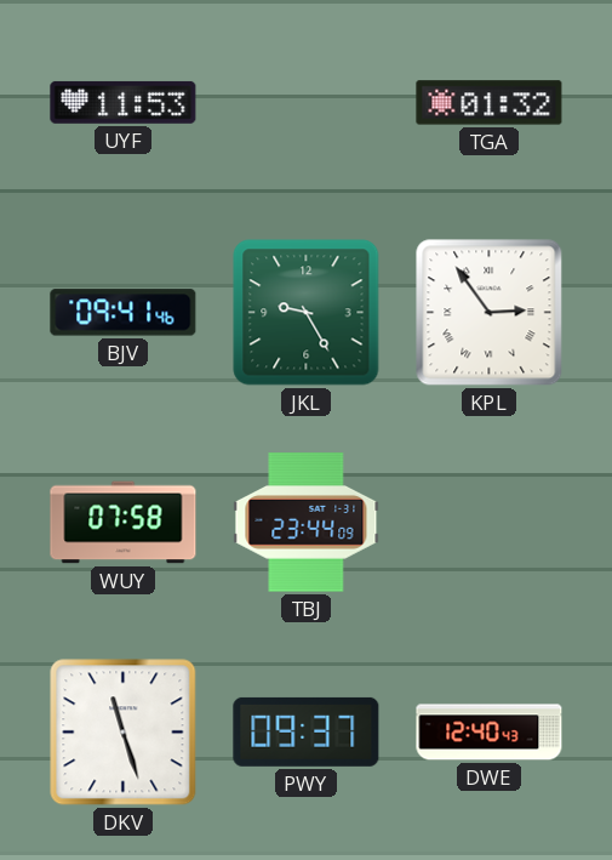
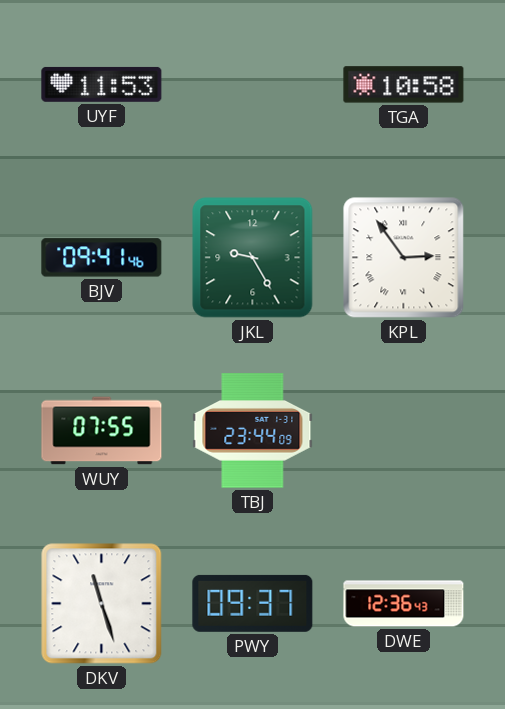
TGA: 01:32 -> 10:58
WUY: 07:58 -> 07:55
DWE: 12:40 -> 12:36
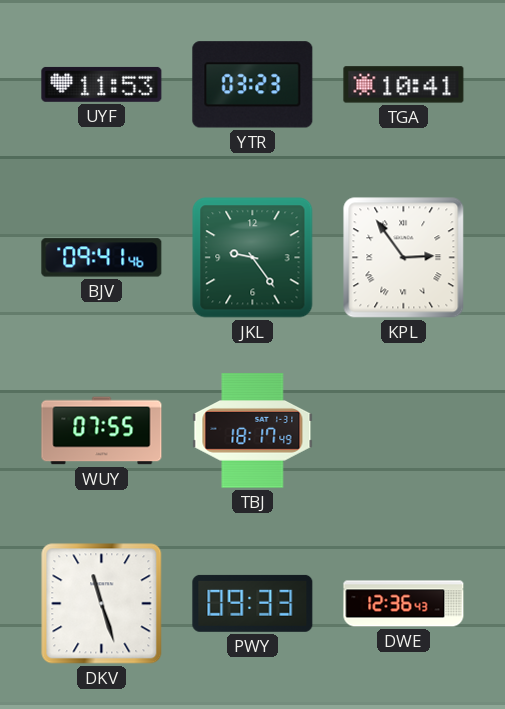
YTR: none -> 03:23
TGA: 10:58 -> 10:41
JKL: 9:25 -> 9:24
TBJ: 23:44 -> 18:17
PWY: 09:37 -> 09:33
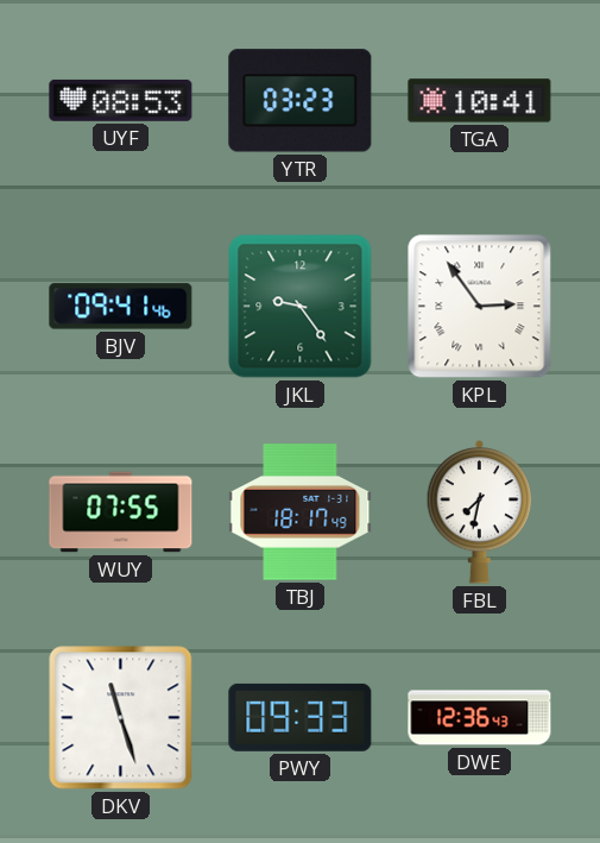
UYF: 11:53 -> 08:53
FBL: none -> 7:32
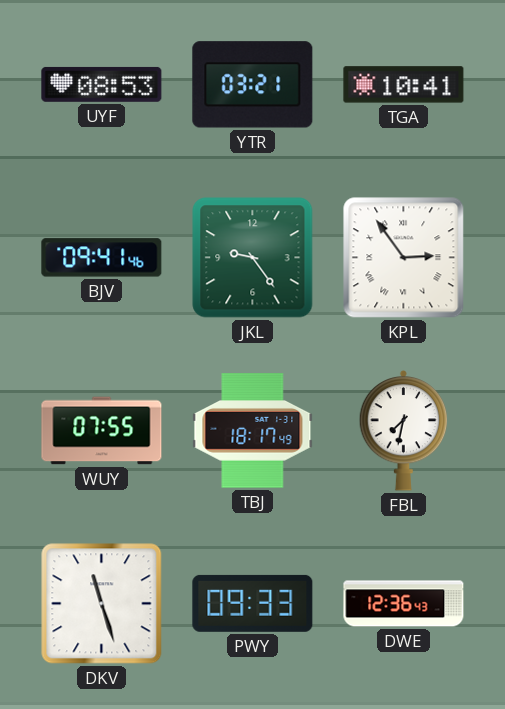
YTR: 03:23 -> 03:21
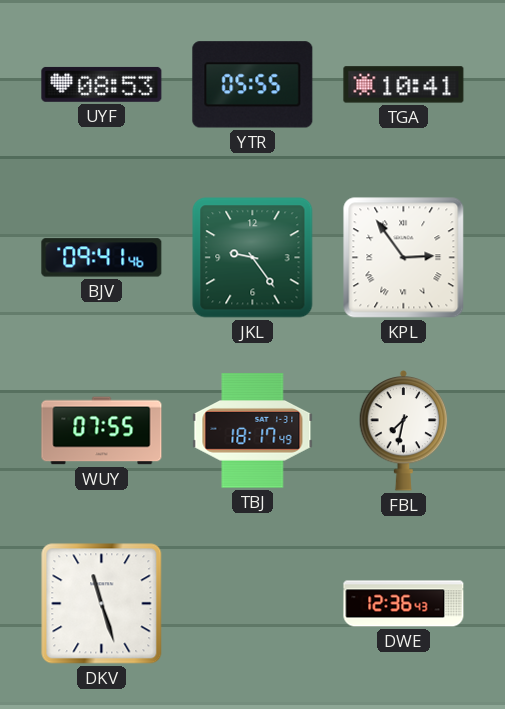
YTR: 03:21 -> 05:55
PWY: 09:33 -> none
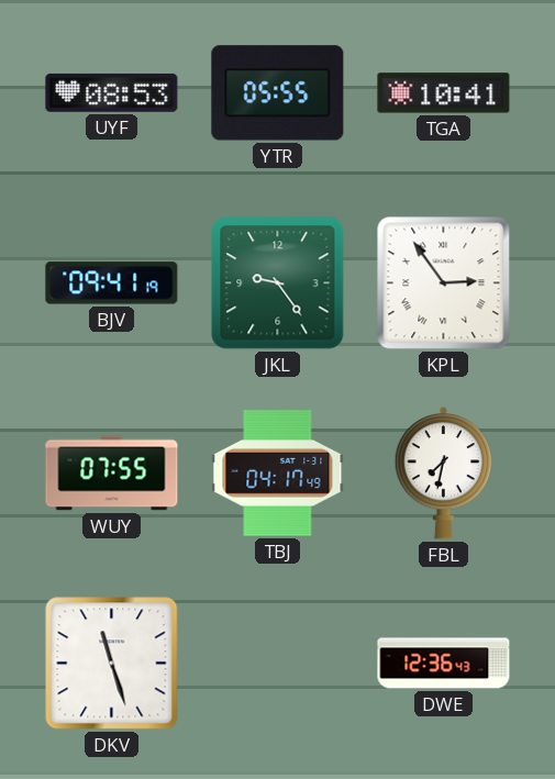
BJV: 09:41:46 -> 09:41:19
TBJ: 18:17 -> 04:17
